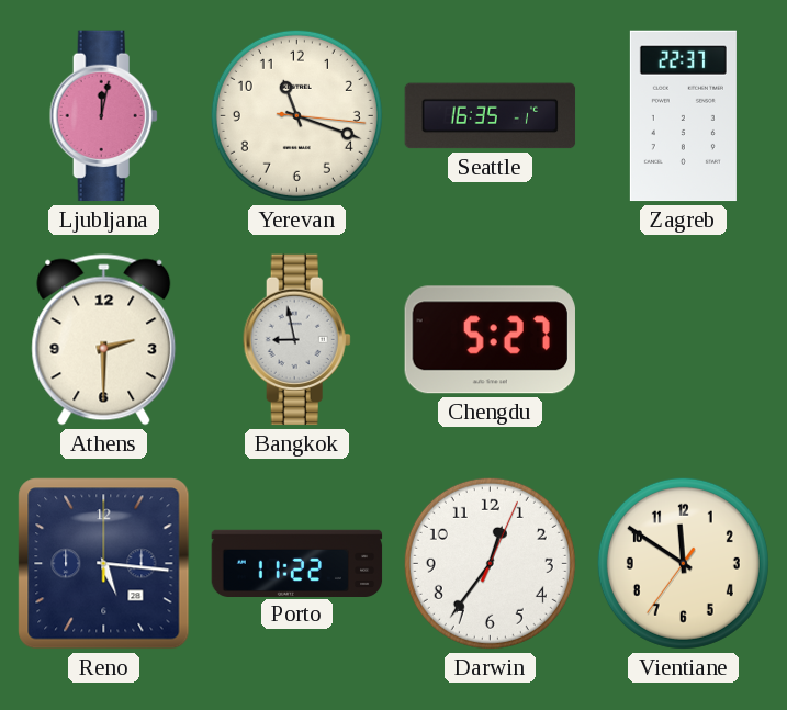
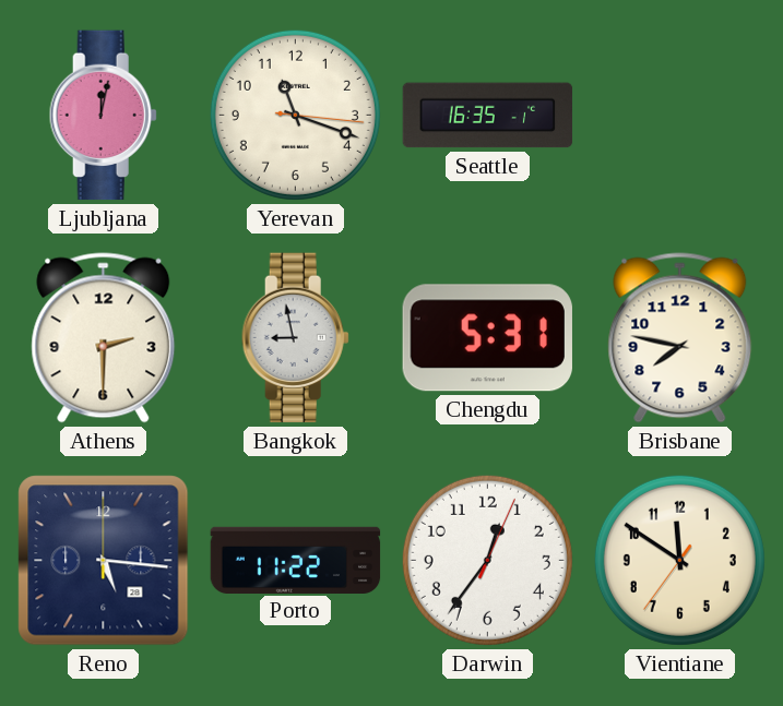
Zagreb: 22:37 -> none
Chengdu: 5:27 -> 5:31
Brisbane: none -> 7:47
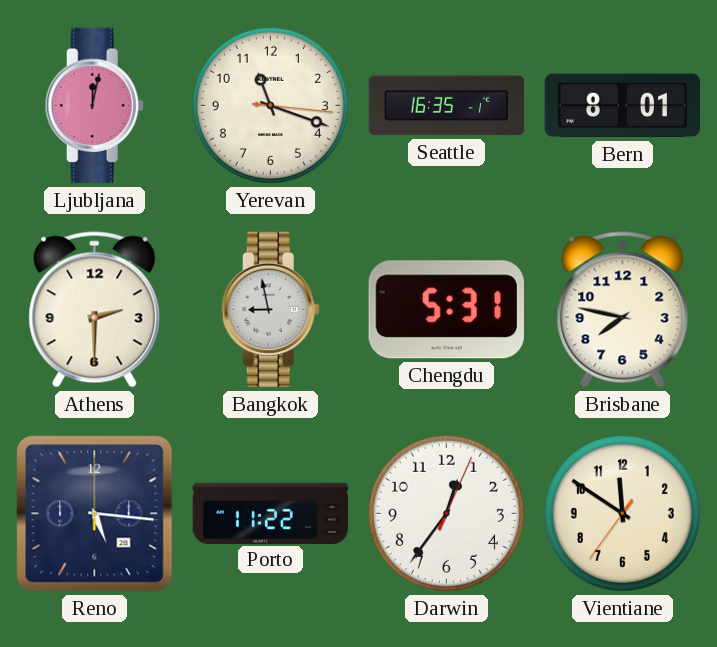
Bern: none -> 8:01
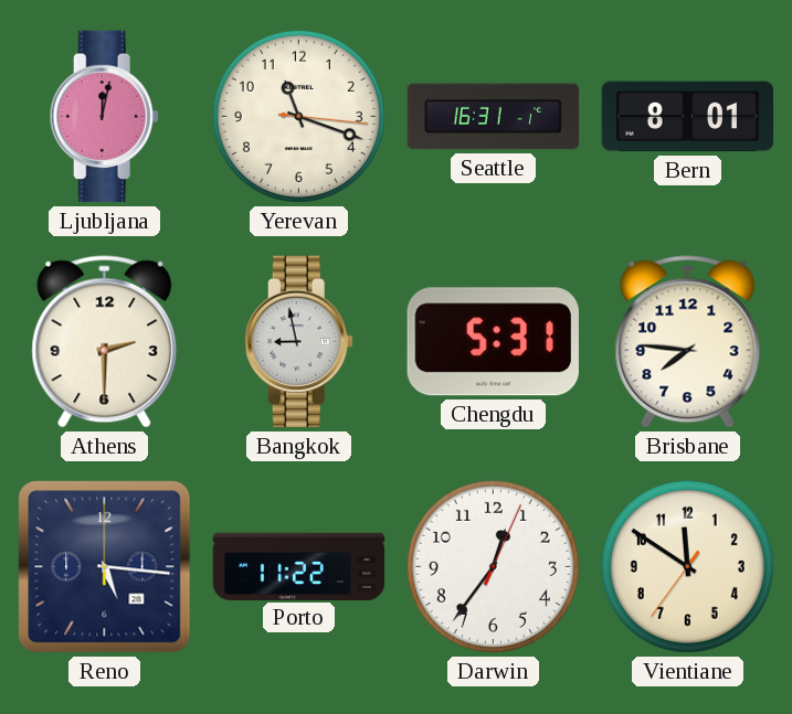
Seattle: 16:35 -> 16:31
Brisbane: 7:47 -> 7:46
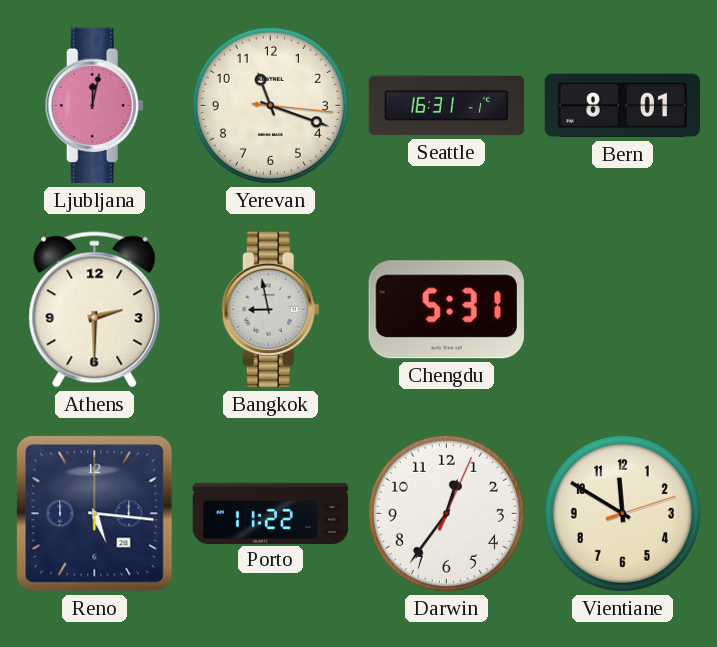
Brisbane: 7:46 -> none
Vientiane: 11:50:36 -> 11:50:12
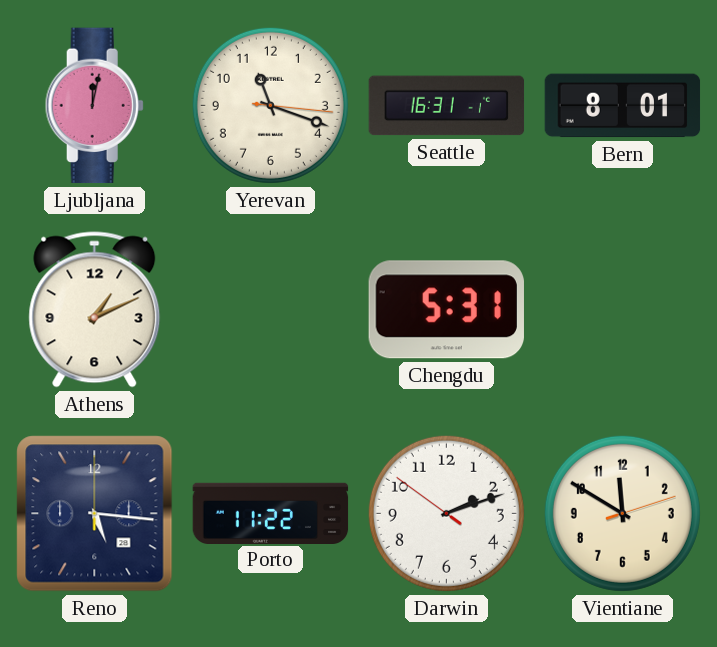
Athens: 2:30 -> 1:11
Bangkok: 8:58 -> none
Darwin: 12:36 -> 2:11
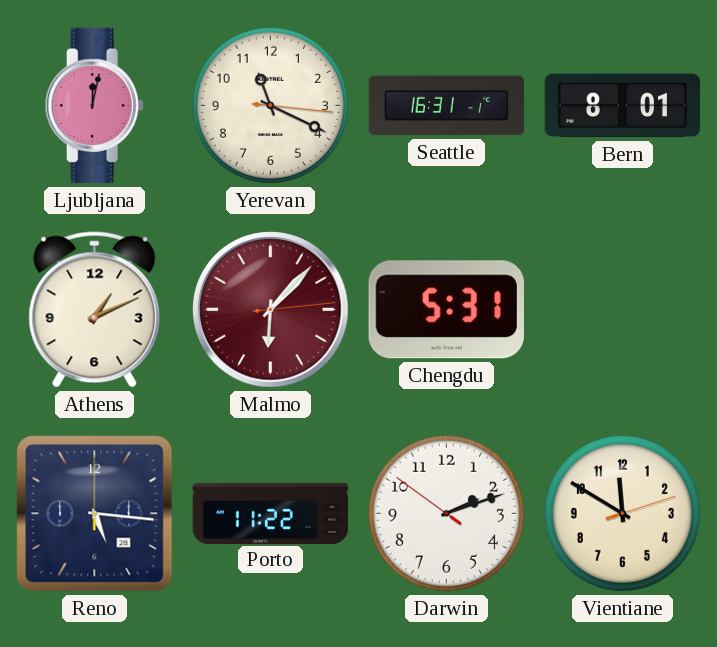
Yerevan: 11:18 -> 11:19
Malmo: none -> 6:07
